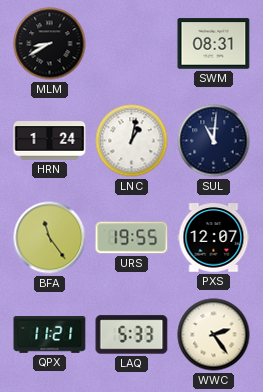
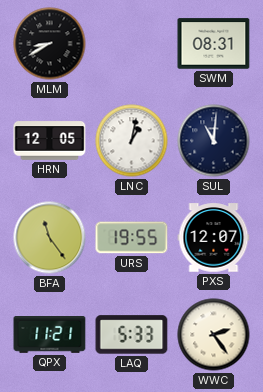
HRN: 1:24 -> 12:05
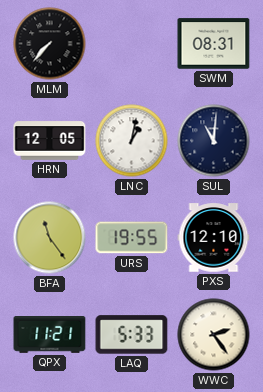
MLM: 8:40 -> 7:37
PXS: 12:07 -> 12:10
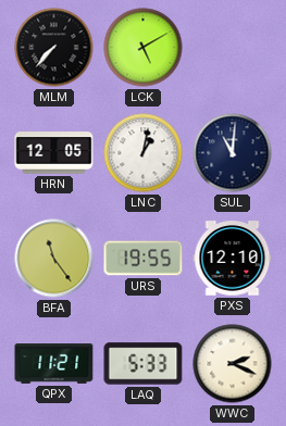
LCK: none -> 5:10
SWM: 08:31 -> none
WWC: 2:24 -> 2:19
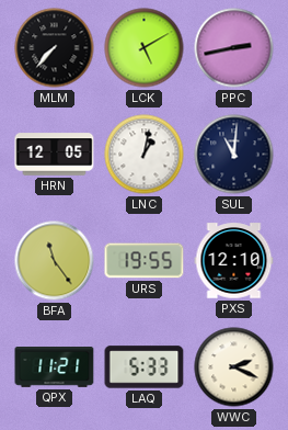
PPC: none -> 2:43
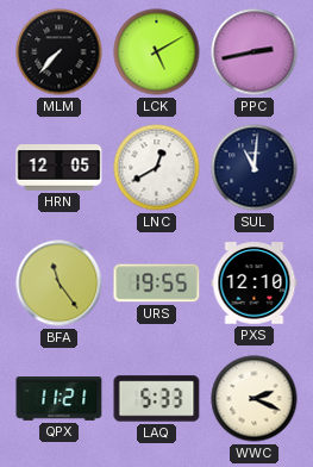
LNC: 1:02 -> 12:40
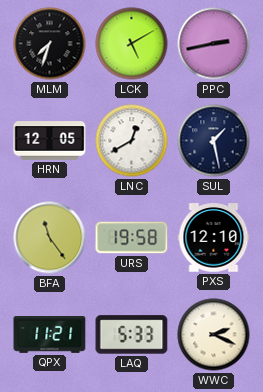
MLM: 7:37 -> 7:33
SUL: 11:01 -> 1:28
URS: 19:55 -> 19:58
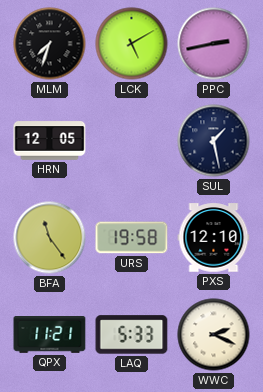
LNC: 12:40 -> none
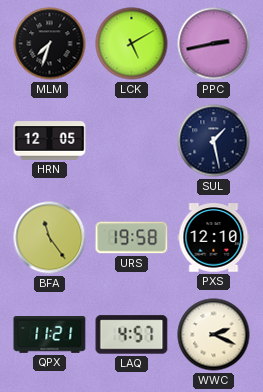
LAQ: 5:33 -> 4:57
